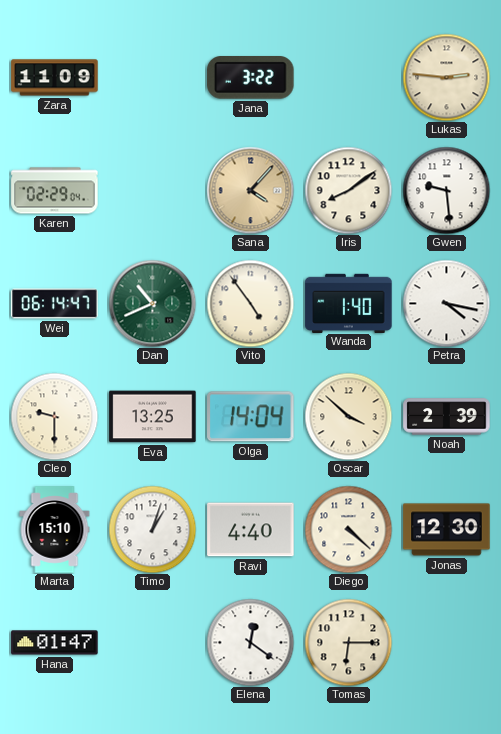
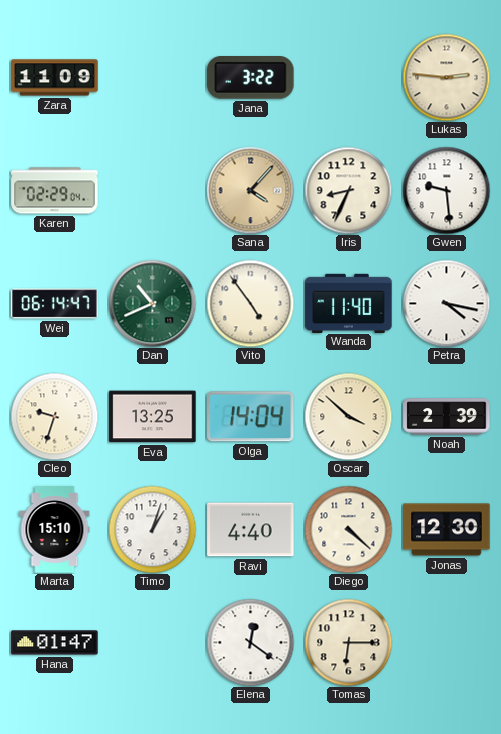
Iris: 8:09 -> 8:34
Wanda: 1:40 -> 11:40
Cleo: 9:30 -> 9:33
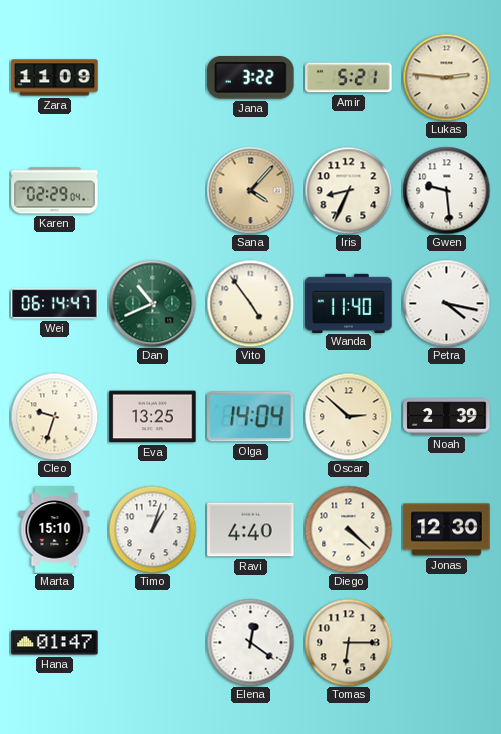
Amir: none -> 5:21
Oscar: 3:52 -> 2:52
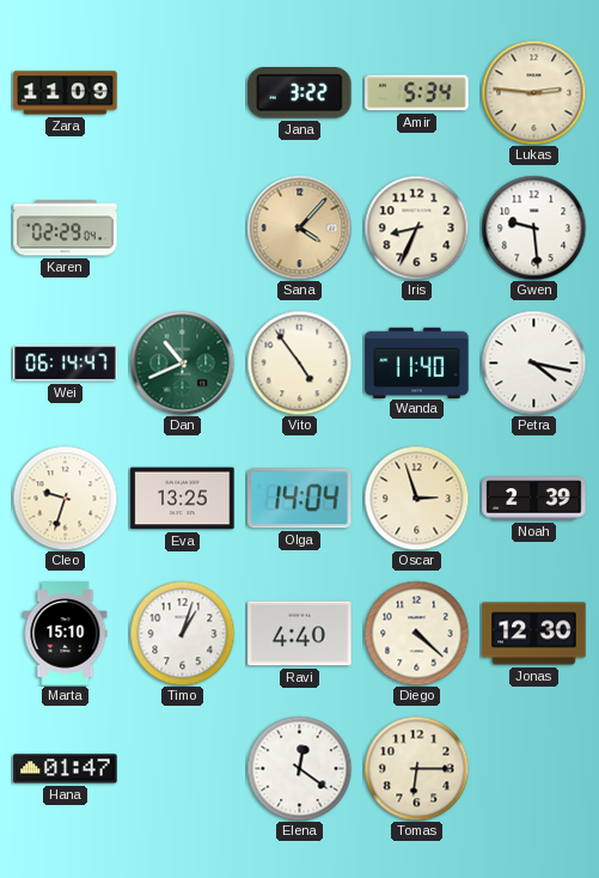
Amir: 5:21 -> 5:34
Oscar: 2:52 -> 2:57
